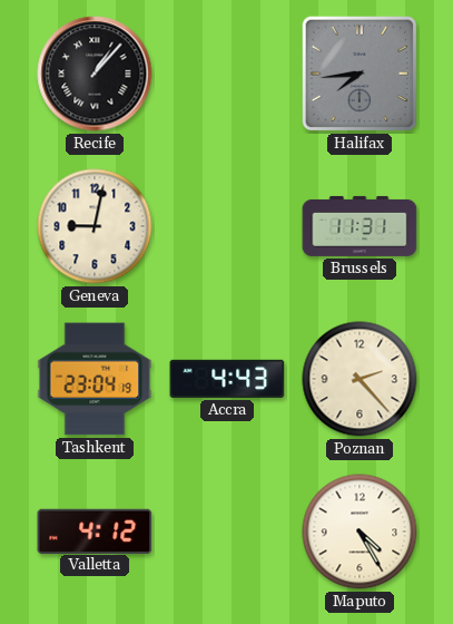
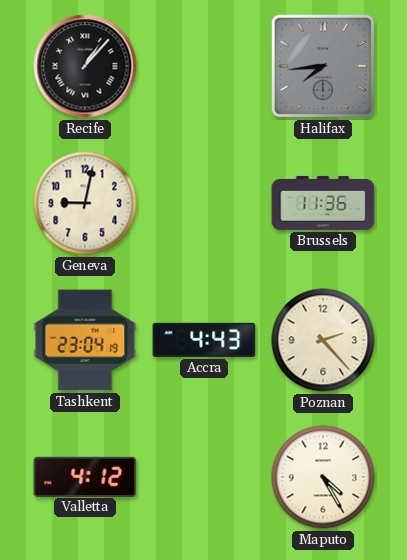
Brussels: 11:31 -> 11:36
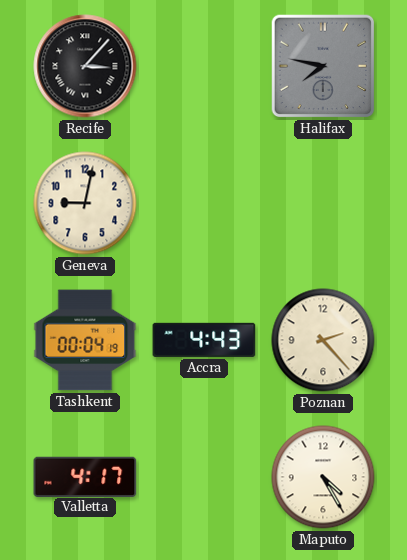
Recife: 1:07 -> 3:07
Halifax: 7:44 -> 7:47
Brussels: 11:36 -> none
Tashkent: 23:04 -> 00:04
Valletta: 4:12 -> 4:17
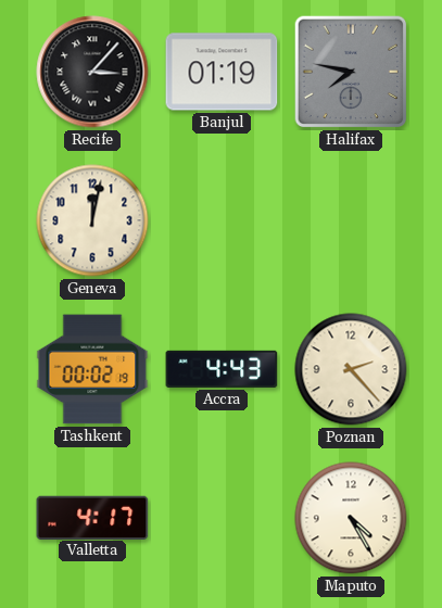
Banjul: none -> 01:19
Geneva: 9:02 -> 12:02
Tashkent: 00:04 -> 00:02
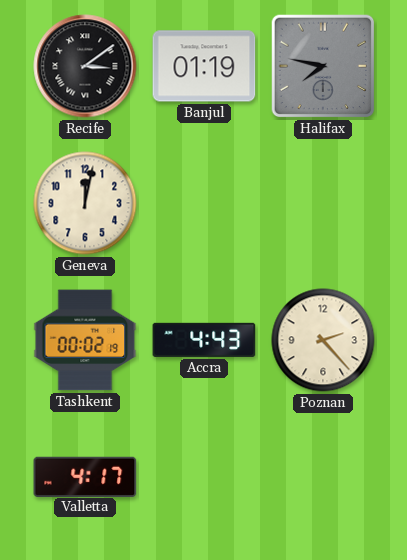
Recife: 3:07 -> 3:09
Maputo: 4:25 -> none
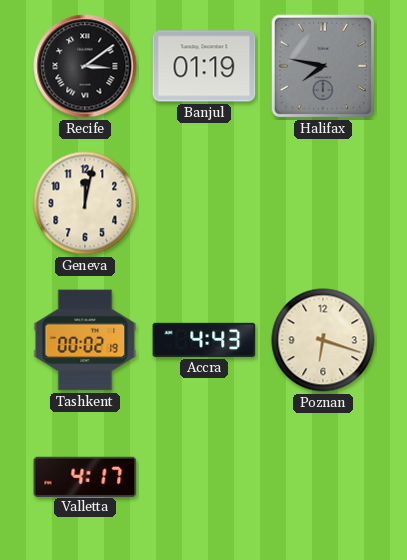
Poznan: 2:23 -> 6:18
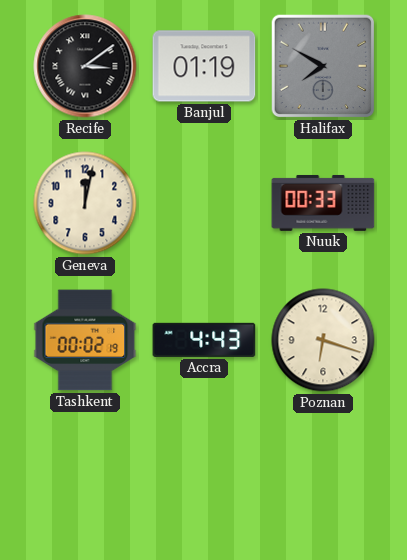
Halifax: 7:47 -> 7:50
Nuuk: none -> 00:33
Valletta: 4:17 -> none
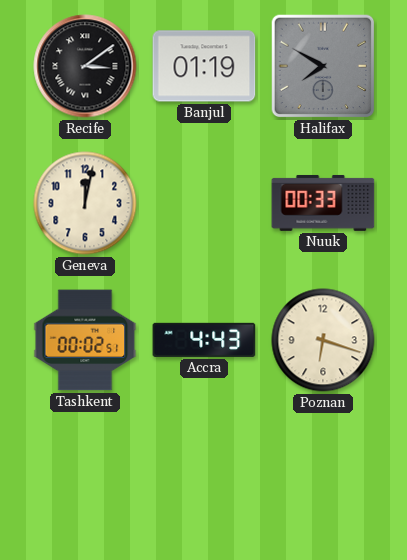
Tashkent: 00:02:19 -> 00:02:51
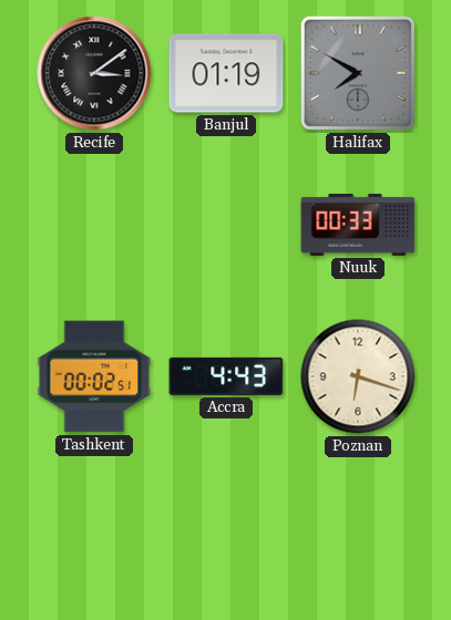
Geneva: 12:02 -> none
